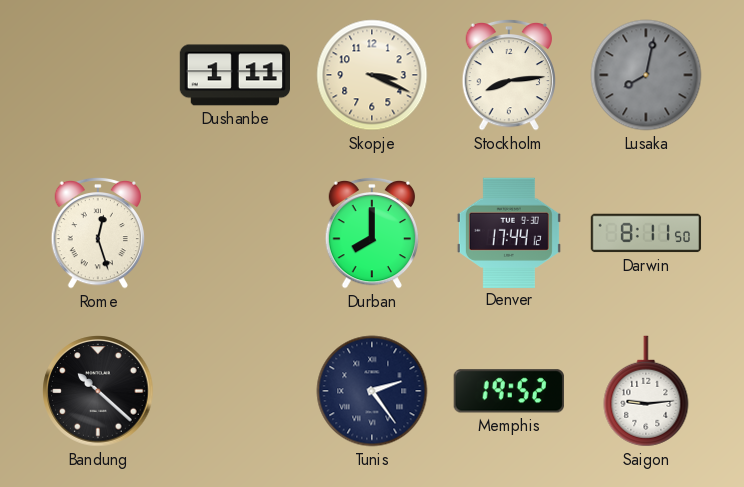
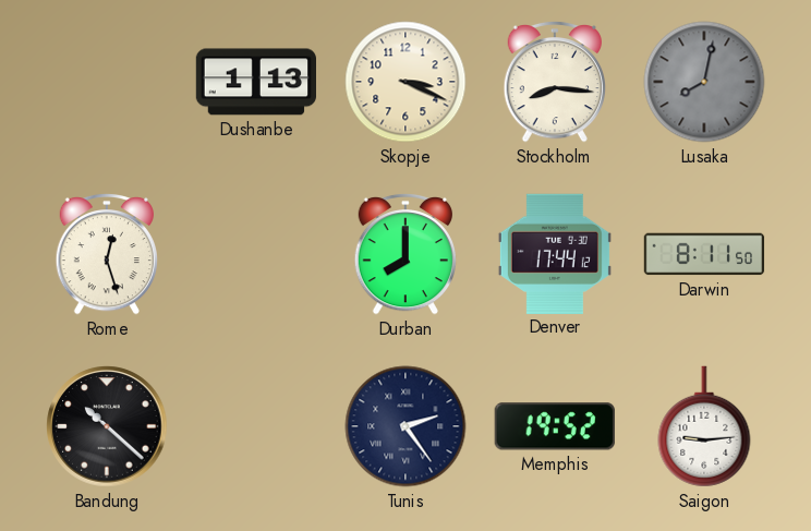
Dushanbe: 1:11 -> 1:13
Stockholm: 8:14 -> 8:16
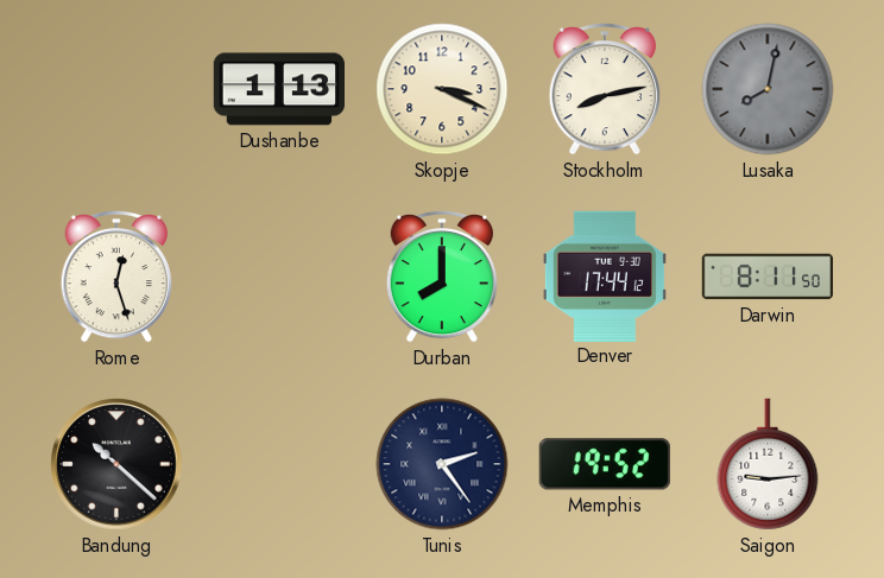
Stockholm: 8:16 -> 8:13
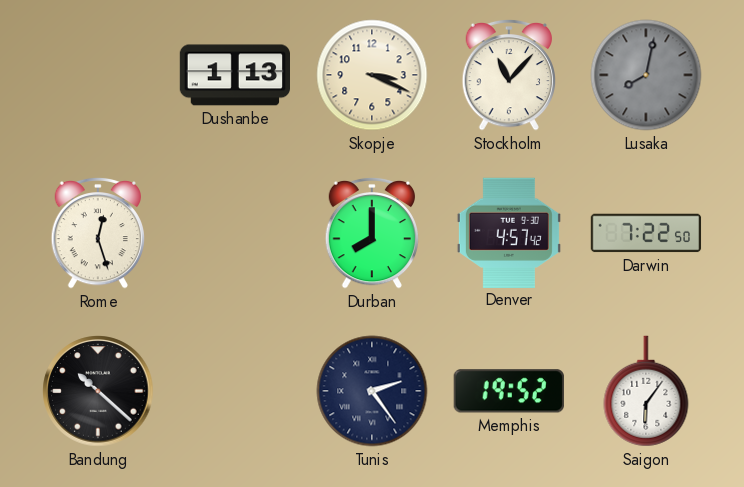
Stockholm: 8:13 -> 11:07
Denver: 17:44 -> 4:57
Darwin: 8:11 -> 7:22
Saigon: 9:14 -> 6:06
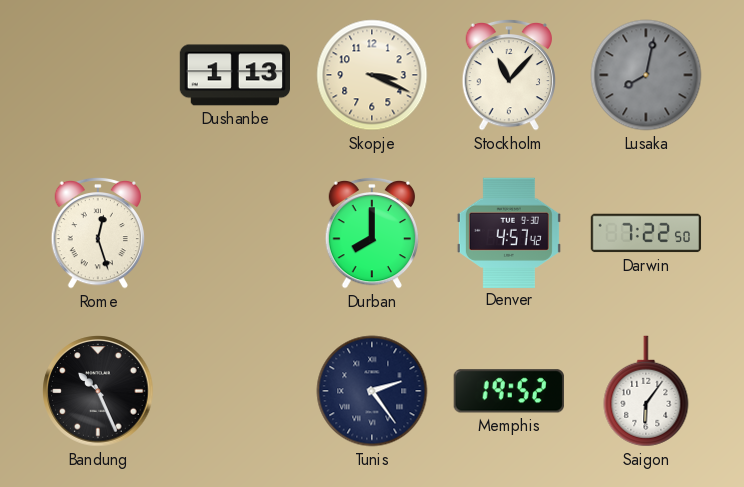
Bandung: 10:22 -> 10:26
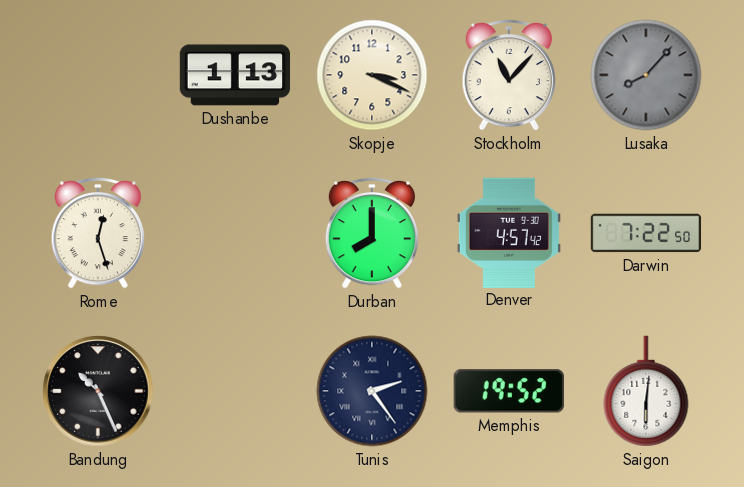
Lusaka: 8:02 -> 8:07
Saigon: 6:06 -> 6:01
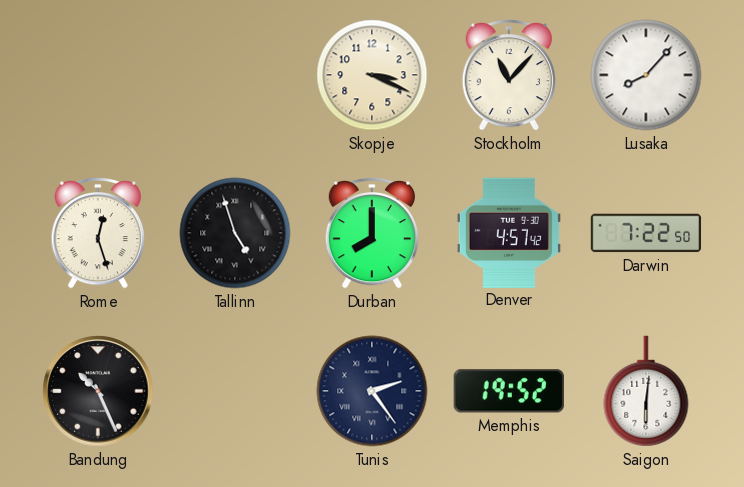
Dushanbe: 1:13 -> none
Lusaka dial: grey -> white
Tallinn: none -> 4:57
